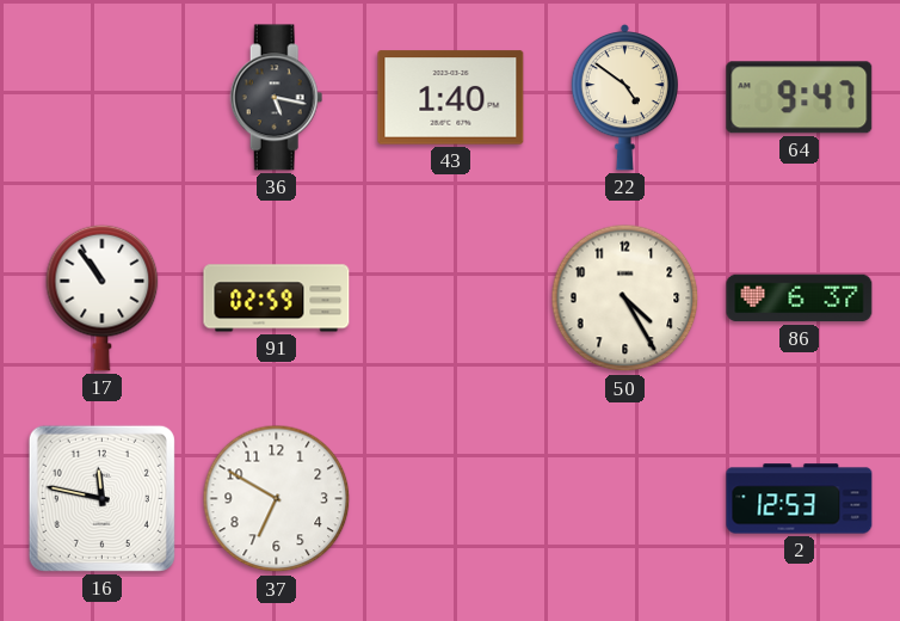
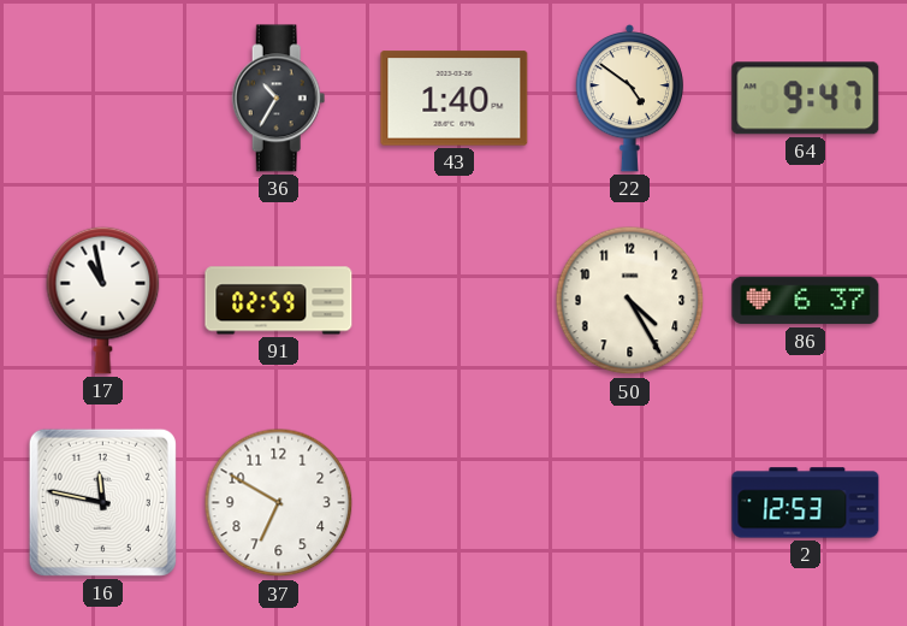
36: 5:17 -> 10:35
17: 10:54 -> 10:58
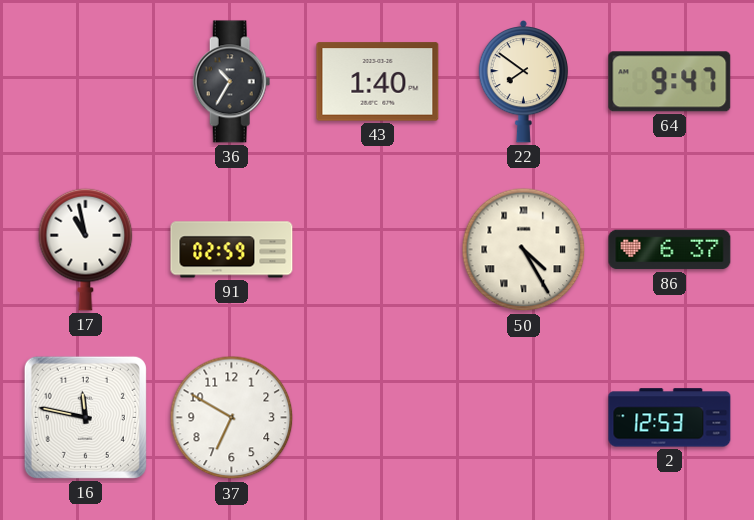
22: 4:51 -> 7:51
50 numerals: Arabic -> Roman
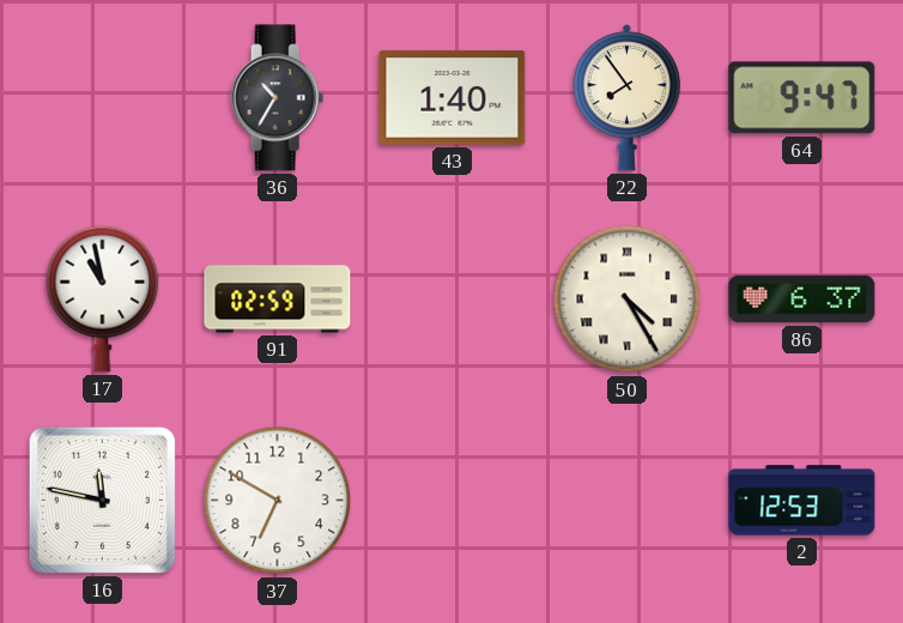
22: 7:51 -> 7:54
